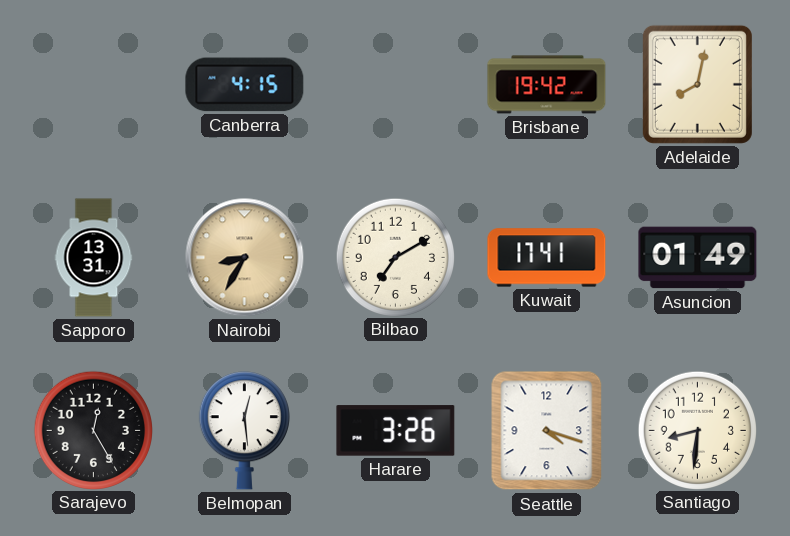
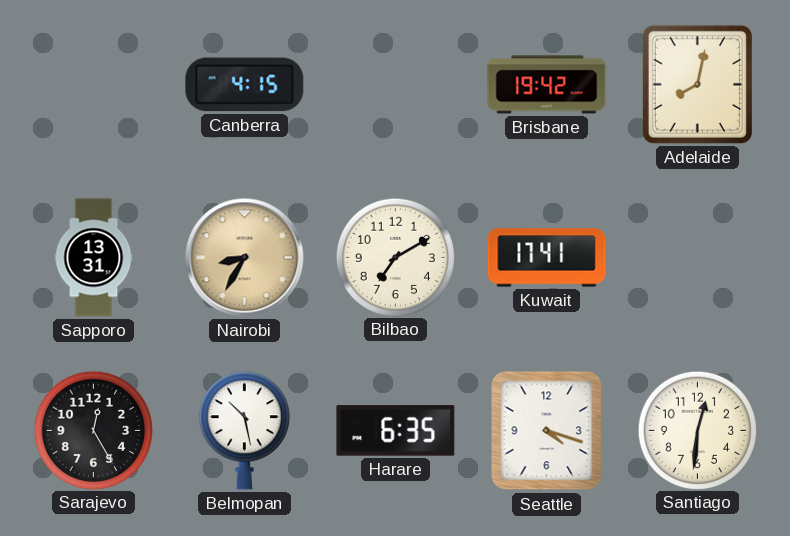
Asuncion: 01:49 -> none
Belmopan: 12:29 -> 10:28
Harare: 3:26 -> 6:35
Santiago: 8:31 -> 12:31
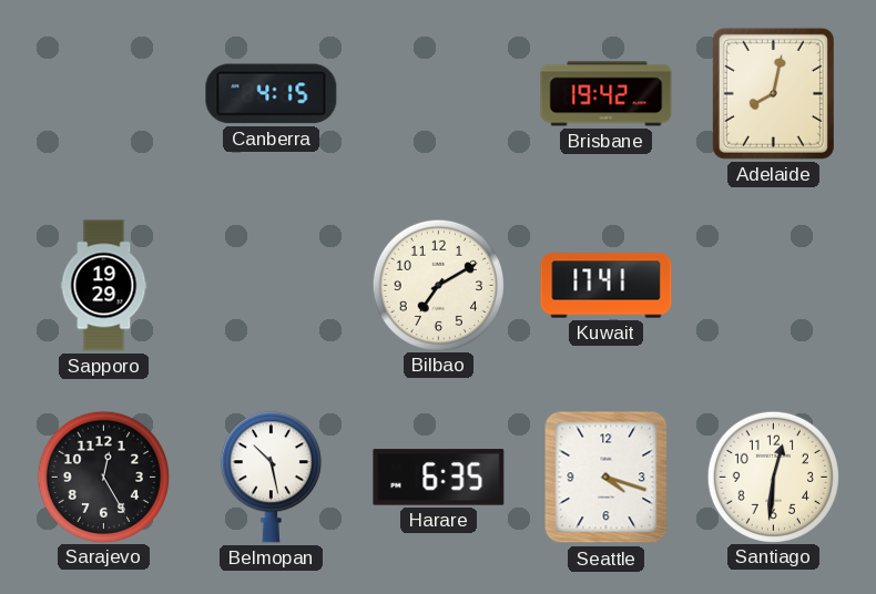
Sapporo: 13:31 -> 19:29
Nairobi: 8:35 -> none
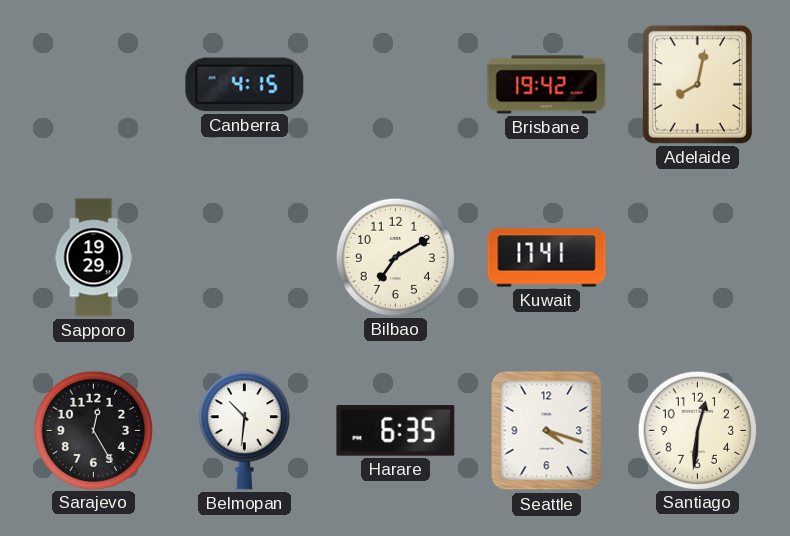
Belmopan: 10:28 -> 10:31
